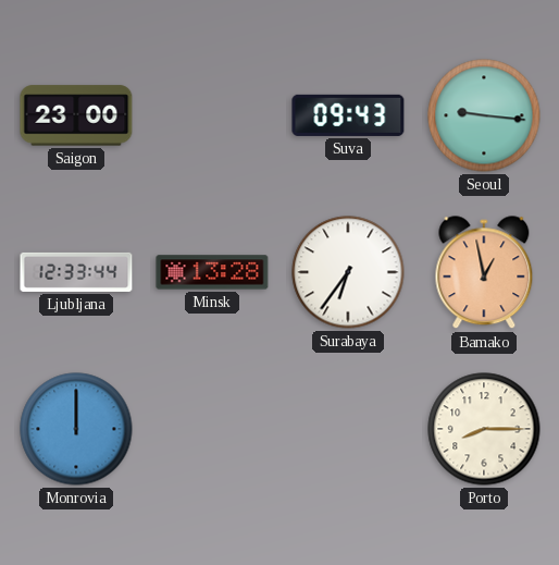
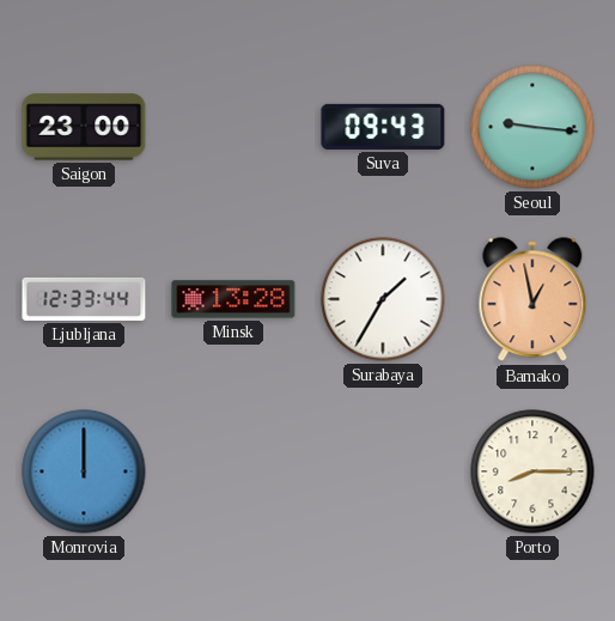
Surabaya: 6:36 -> 1:35
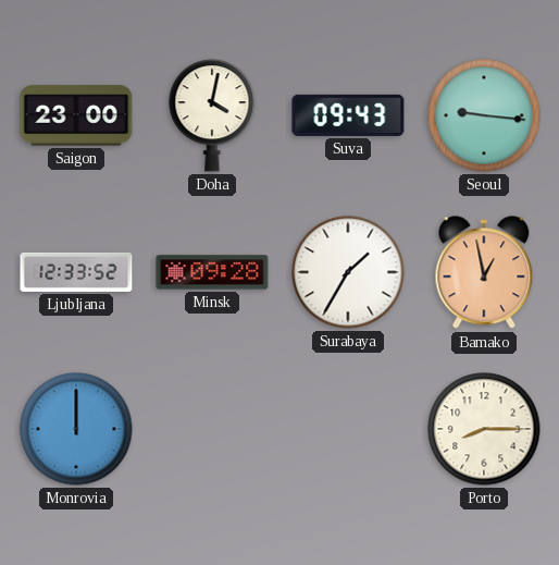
Doha: none -> 4:02
Ljubljana: 12:33:44 -> 12:33:52
Minsk: 13:28 -> 09:28
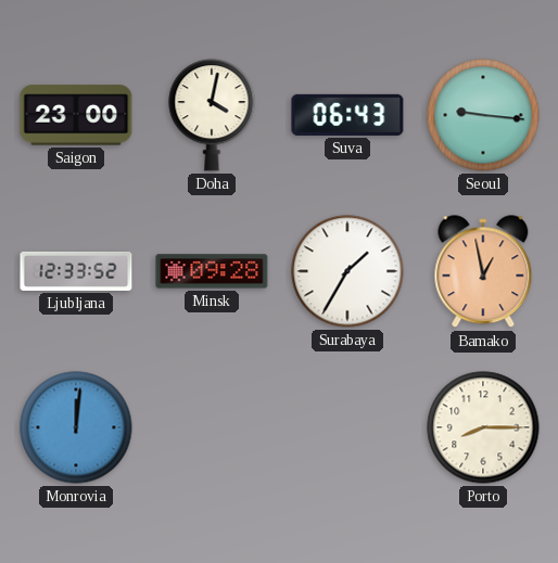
Suva: 09:43 -> 06:43
Monrovia: 12:00 -> 12:01
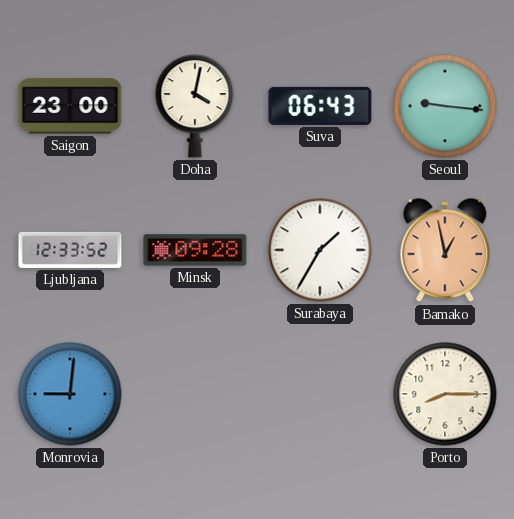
Monrovia: 12:01 -> 9:01
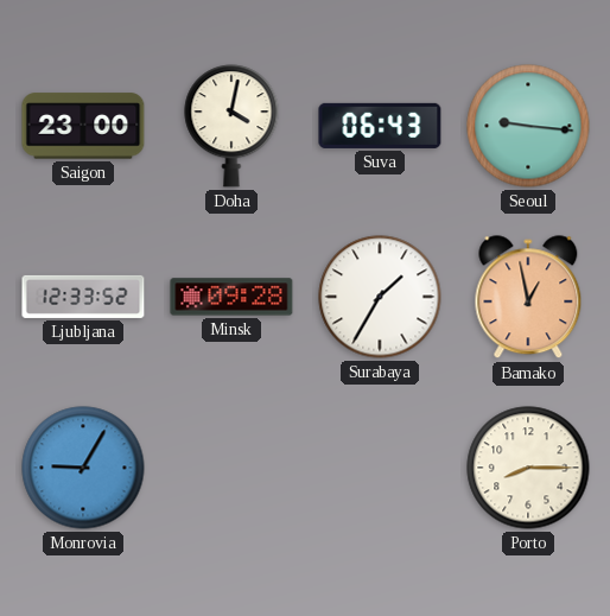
Monrovia: 9:01 -> 9:05
